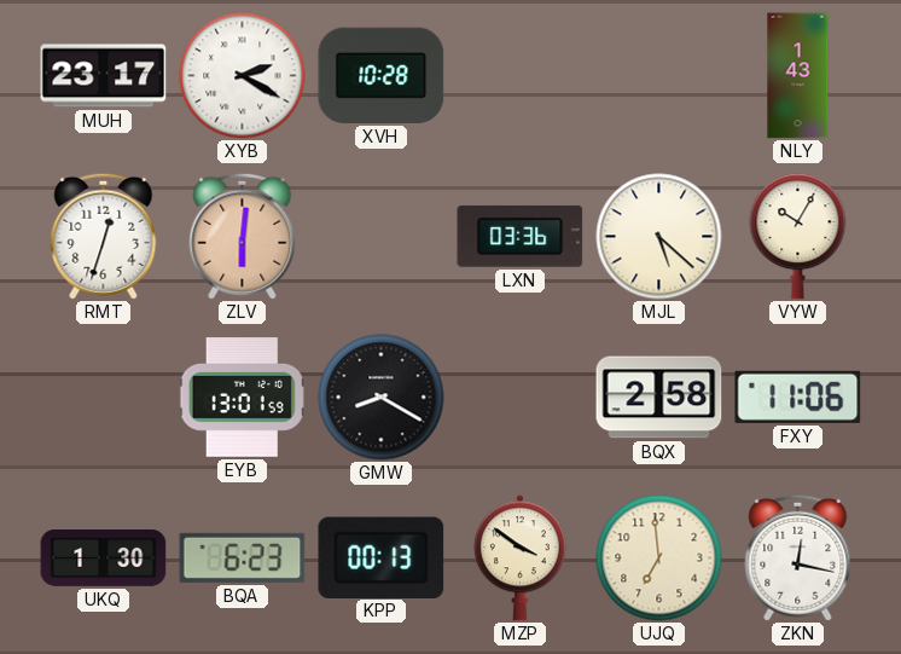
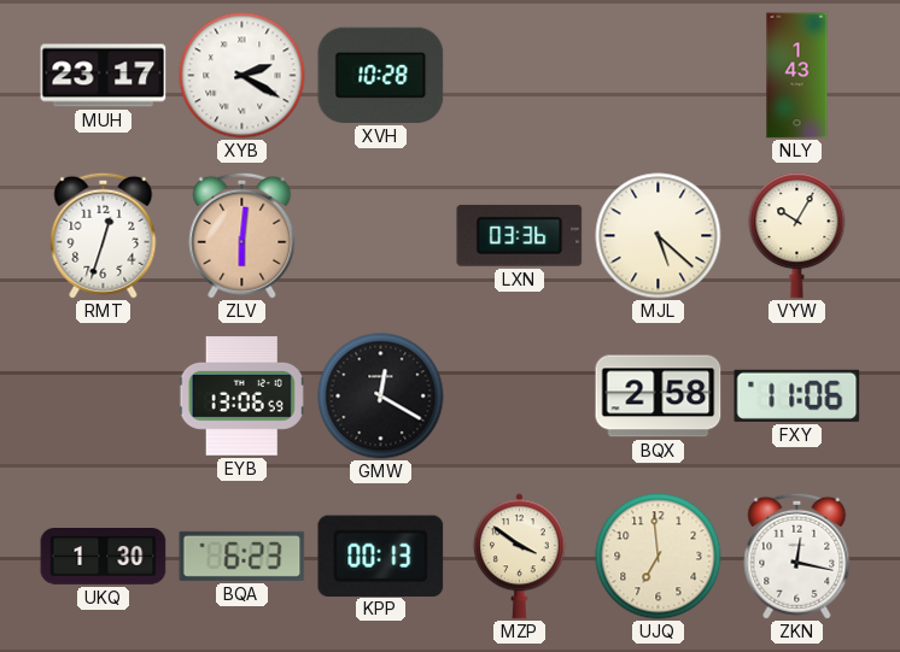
EYB: 13:01 -> 13:06
GMW: 8:20 -> 12:20
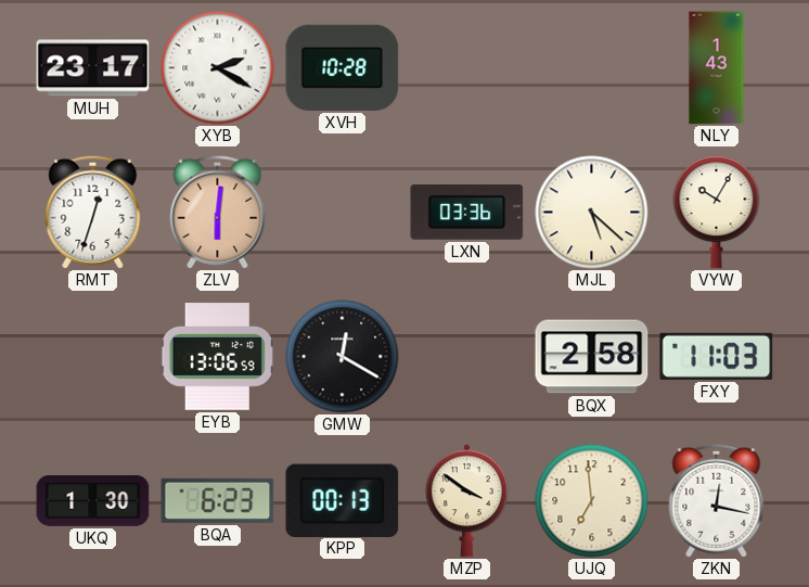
FXY: 11:06 -> 11:03
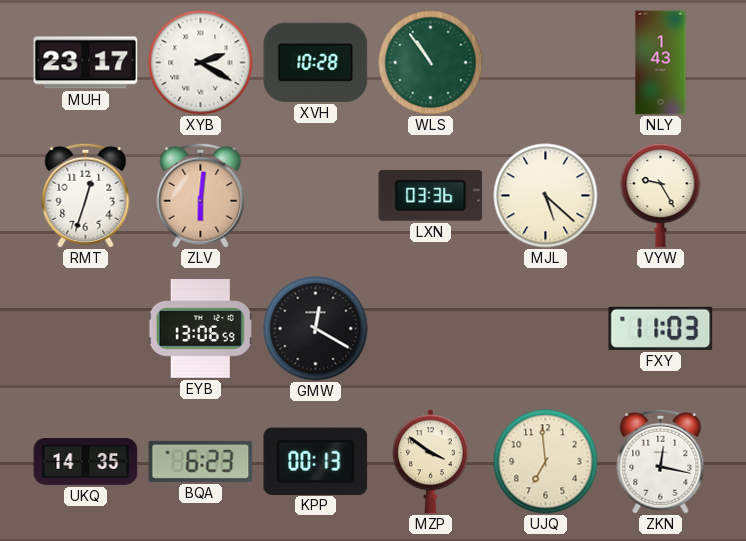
WLS: none -> 10:54
VYW: 10:05 -> 9:25
BQX: 2:58 -> none
UKQ: 1:30 -> 14:35
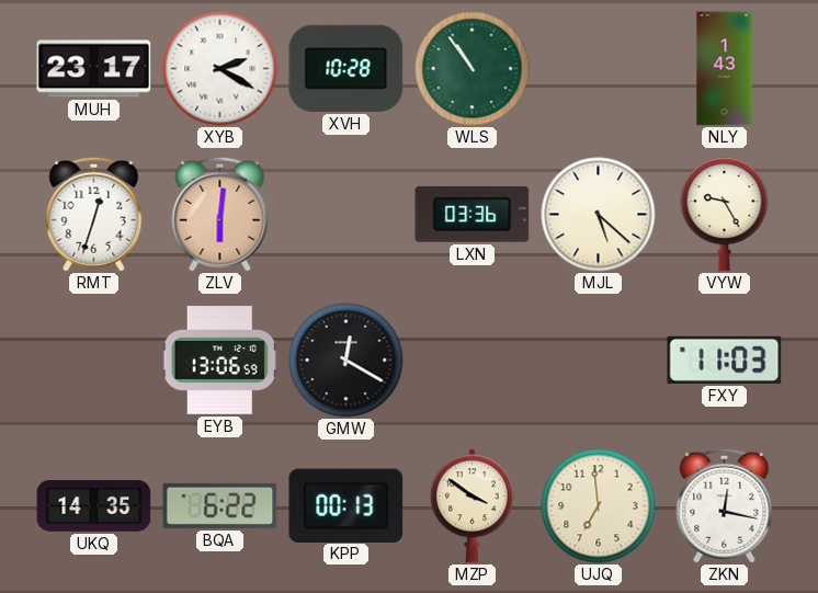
BQA: 6:23 -> 6:22
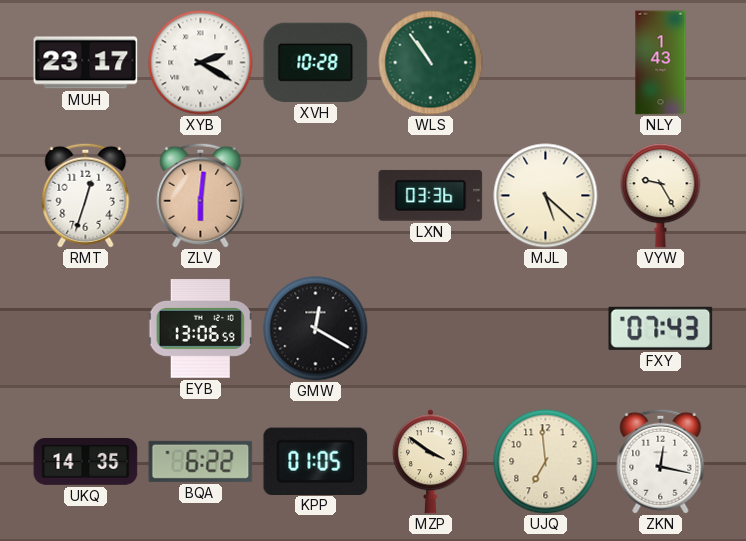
FXY: 11:03 -> 07:43
KPP: 00:13 -> 01:05
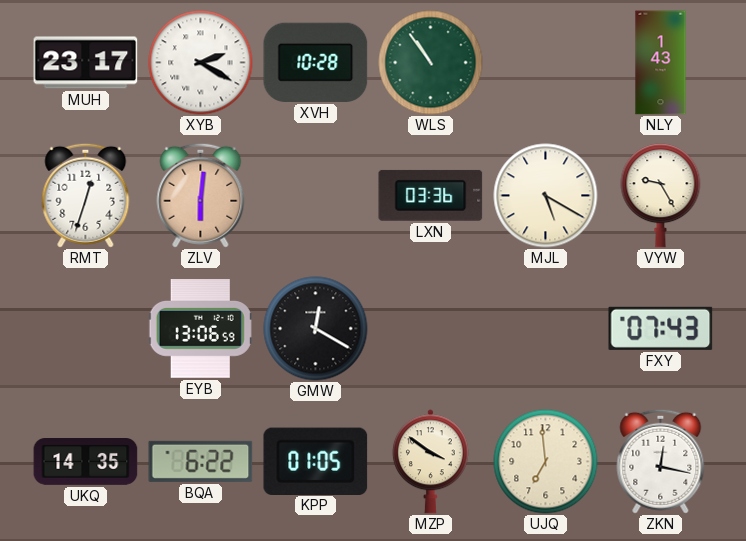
MJL: 5:22 -> 5:20
